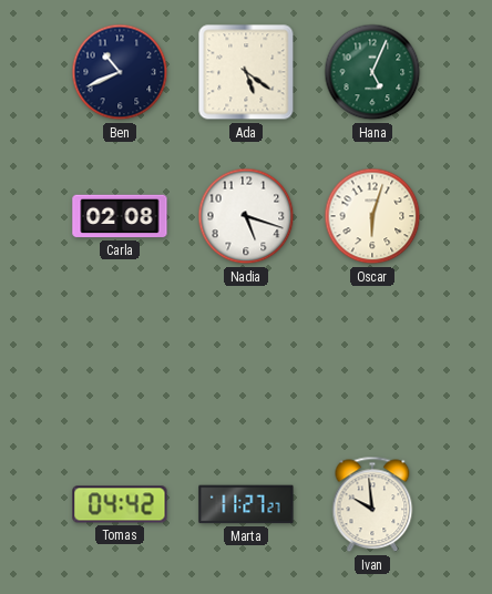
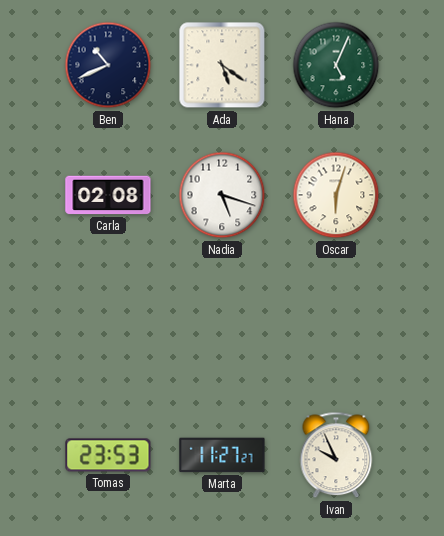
Tomas: 04:42 -> 23:53
Ivan: 9:59 -> 9:56
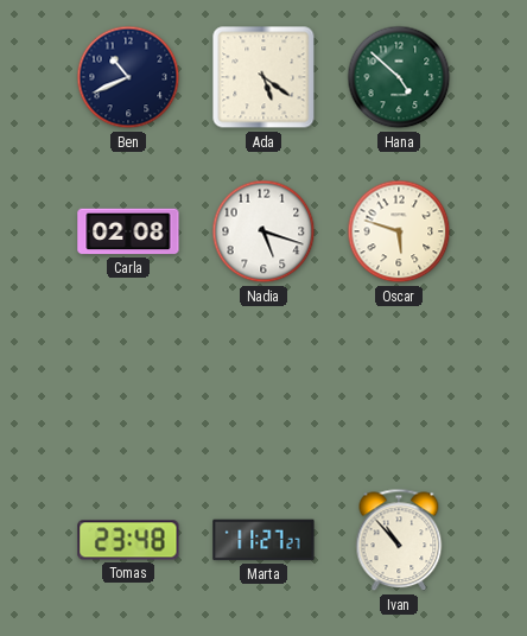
Hana: 5:04 -> 4:52
Oscar: 6:03 -> 5:48
Tomas: 23:53 -> 23:48
Ivan: 9:56 -> 10:53
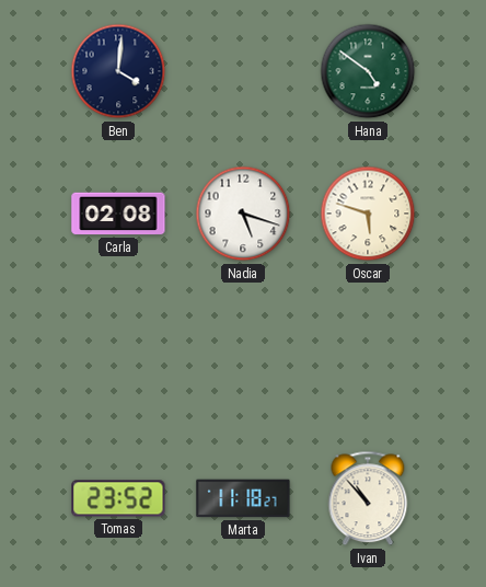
Ben: 10:41 -> 4:01
Ada: 5:21 -> none
Hana: 4:52 -> 4:51
Tomas: 23:48 -> 23:52
Marta: 11:27 -> 11:18
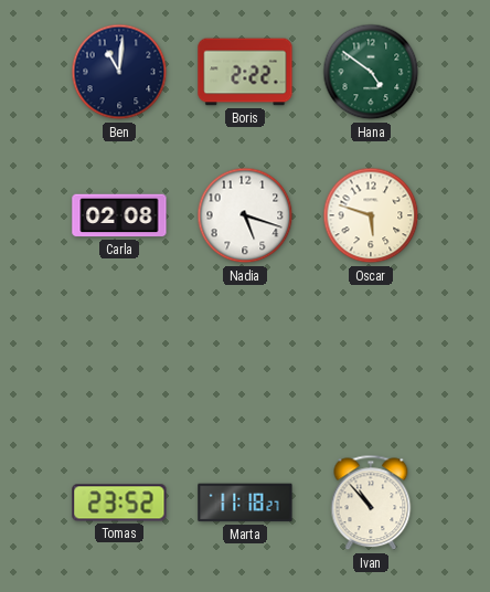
Ben: 4:01 -> 11:01
Boris: none -> 2:22
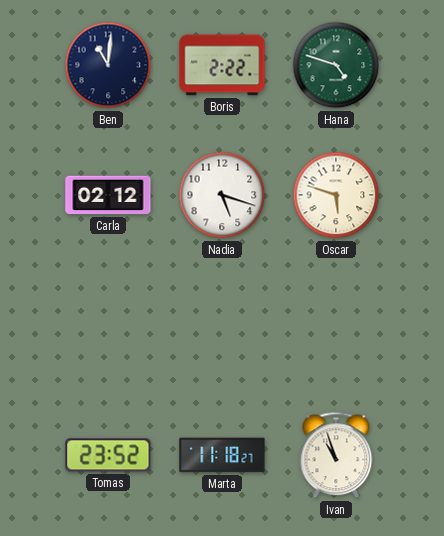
Hana: 4:51 -> 4:48
Carla: 02:08 -> 02:12
Ivan: 10:53 -> 10:57
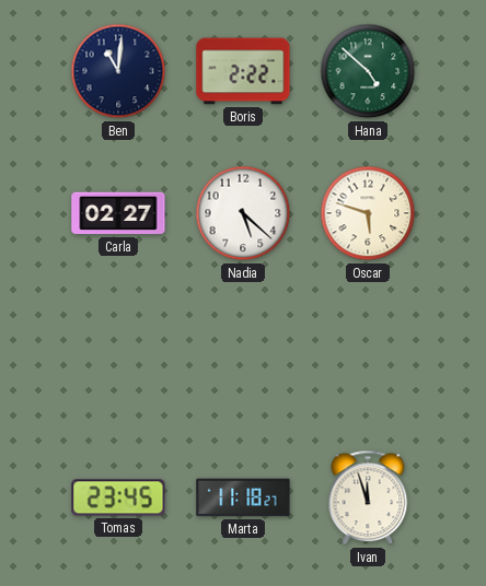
Hana: 4:48 -> 4:52
Carla: 02:12 -> 02:27
Nadia: 5:18 -> 5:22
Tomas: 23:52 -> 23:45
Ivan: 10:57 -> 11:57
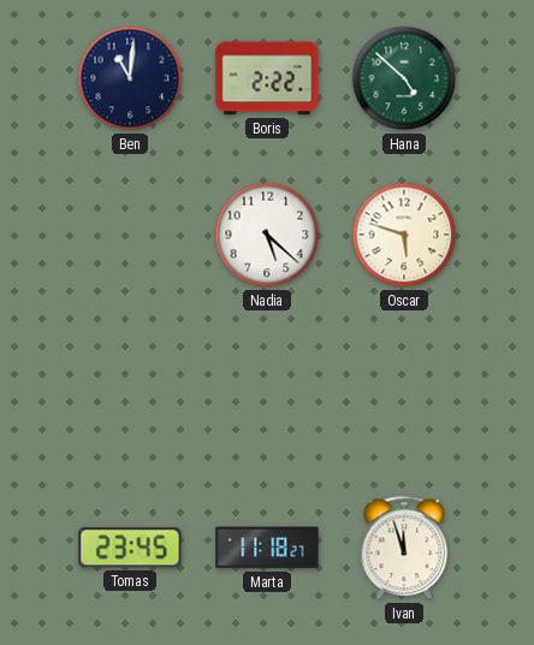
Carla: 02:27 -> none
